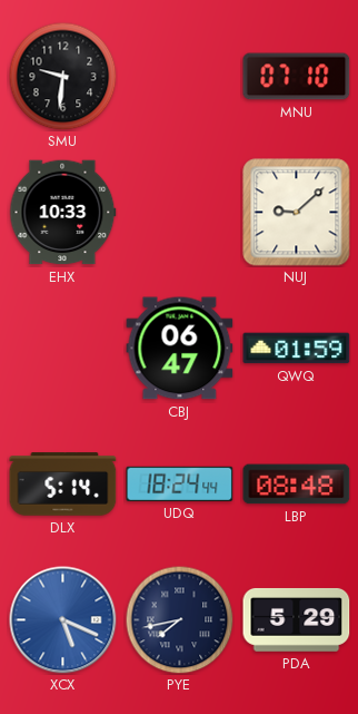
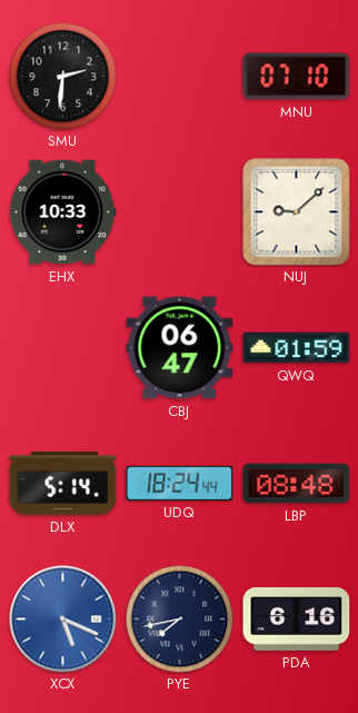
SMU: 9:31 -> 2:31
PDA: 5:29 -> 6:16
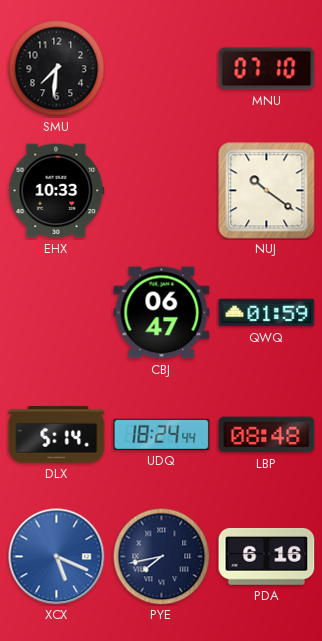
SMU: 2:31 -> 7:31
NUJ: 9:08 -> 10:21
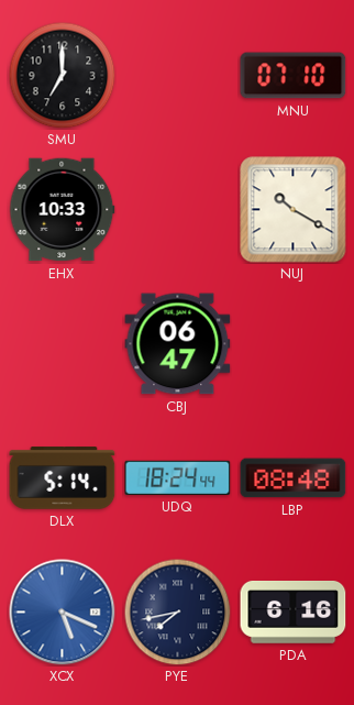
SMU: 7:31 -> 7:00
NUJ: 10:21 -> 10:20
QWQ: 01:59 -> none
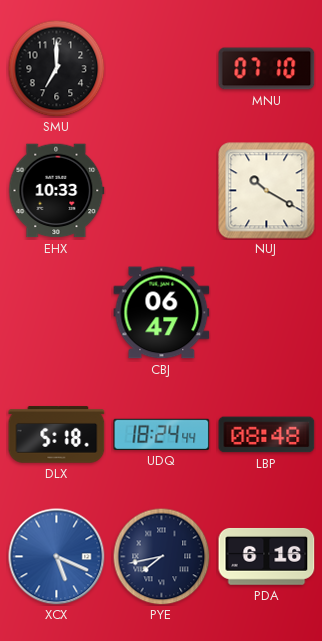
DLX: 5:14 -> 5:18
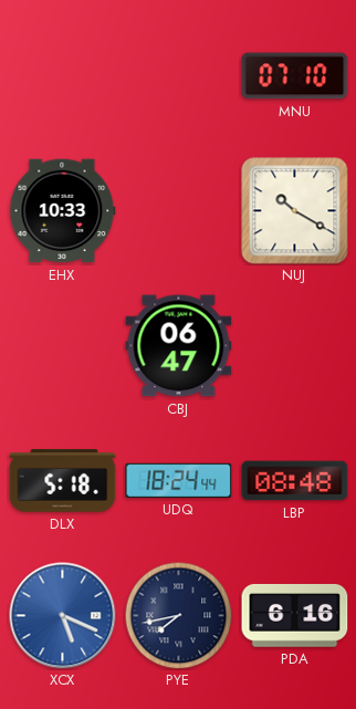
SMU: 7:00 -> none
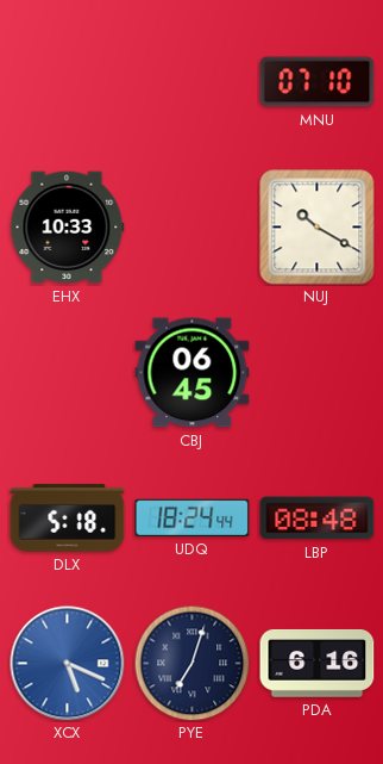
CBJ: 06:47 -> 06:45
PYE: 7:43 -> 7:03
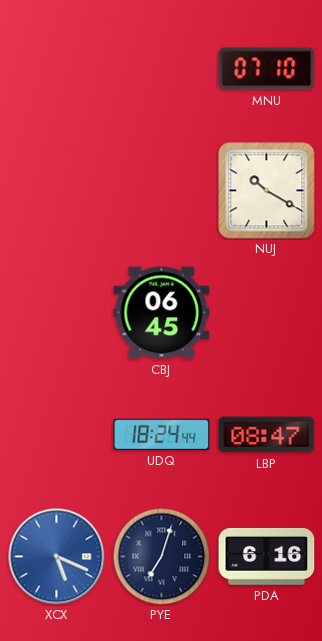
EHX: 10:33 -> none
DLX: 5:18 -> none
LBP: 08:48 -> 08:47
